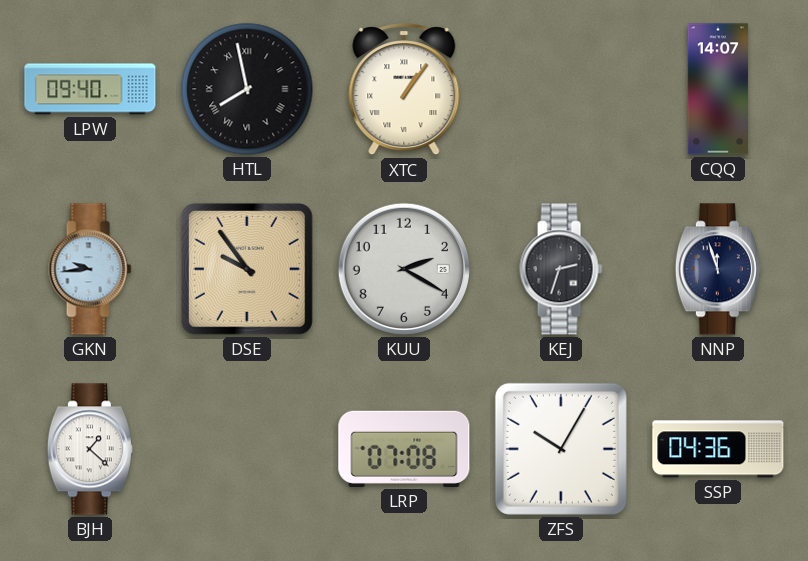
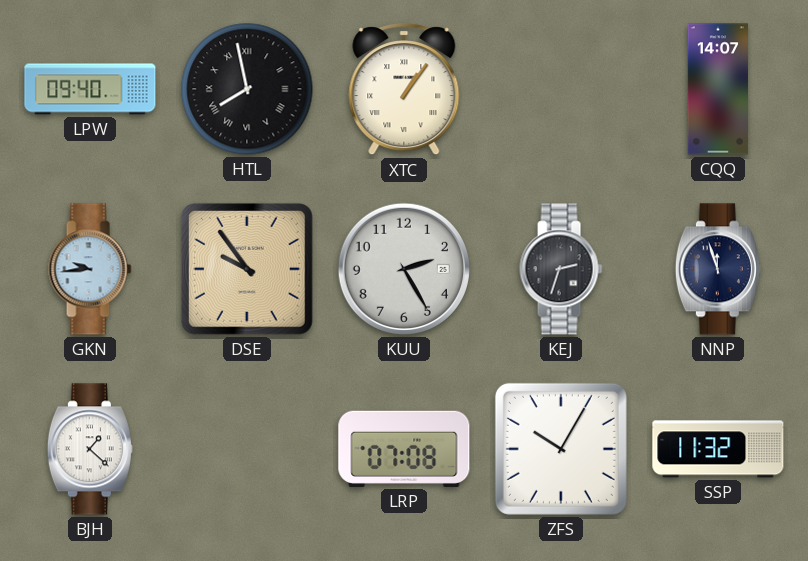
KUU: 2:20 -> 2:25
SSP: 04:36 -> 11:32
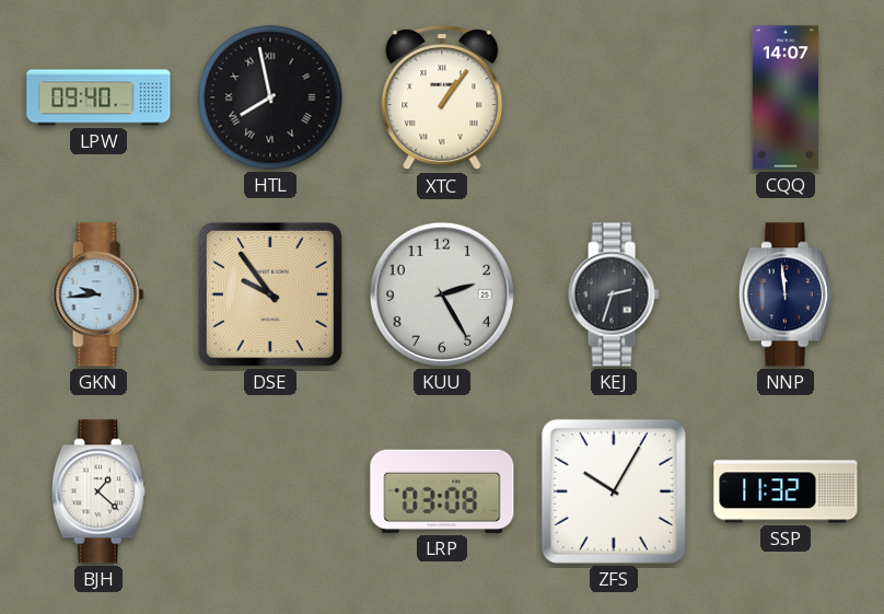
NNP: 11:57 -> 11:59
LRP: 07:08 -> 03:08
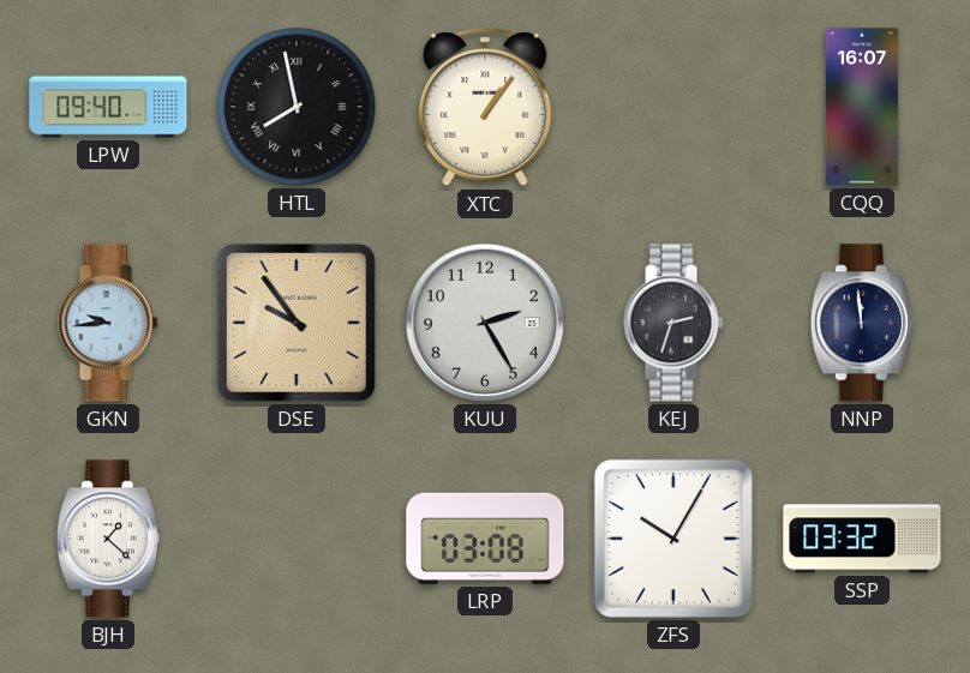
CQQ: 14:07 -> 16:07
SSP: 11:32 -> 03:32
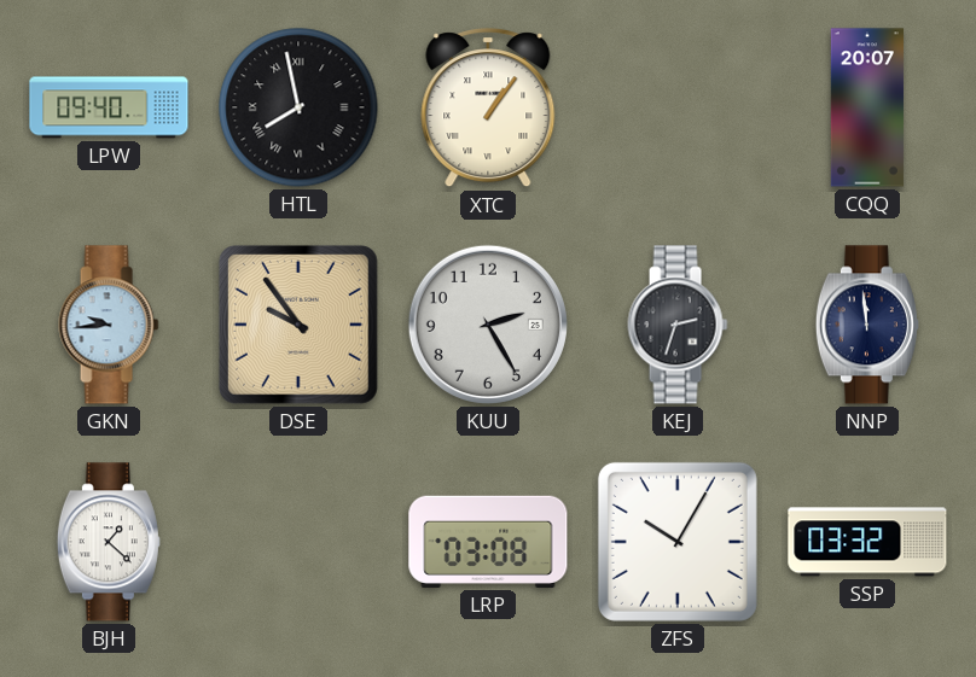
CQQ: 16:07 -> 20:07
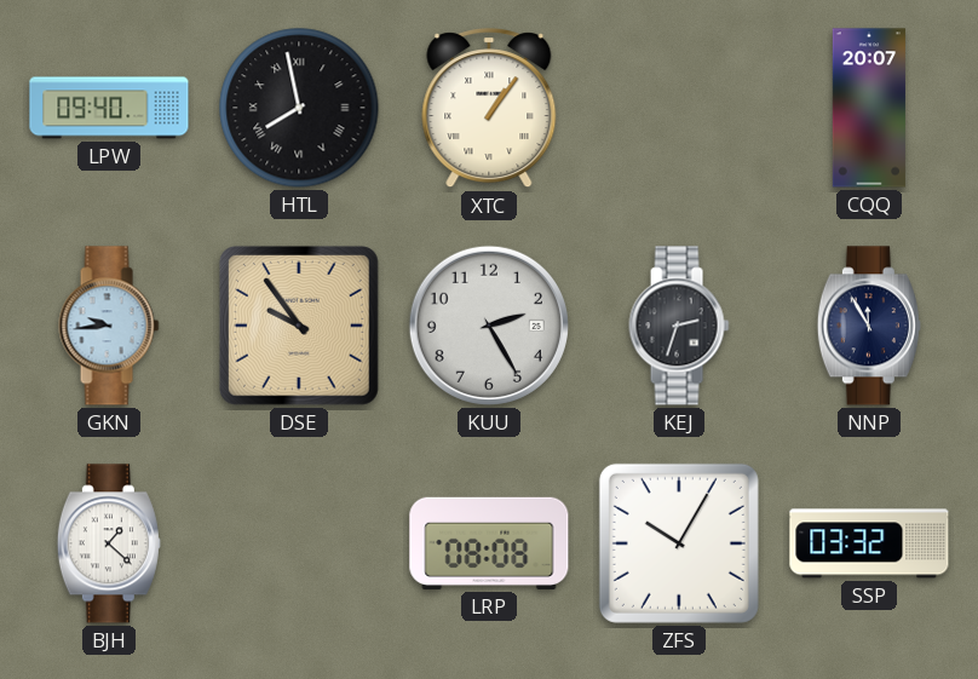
NNP: 11:59 -> 11:55
LRP: 03:08 -> 08:08
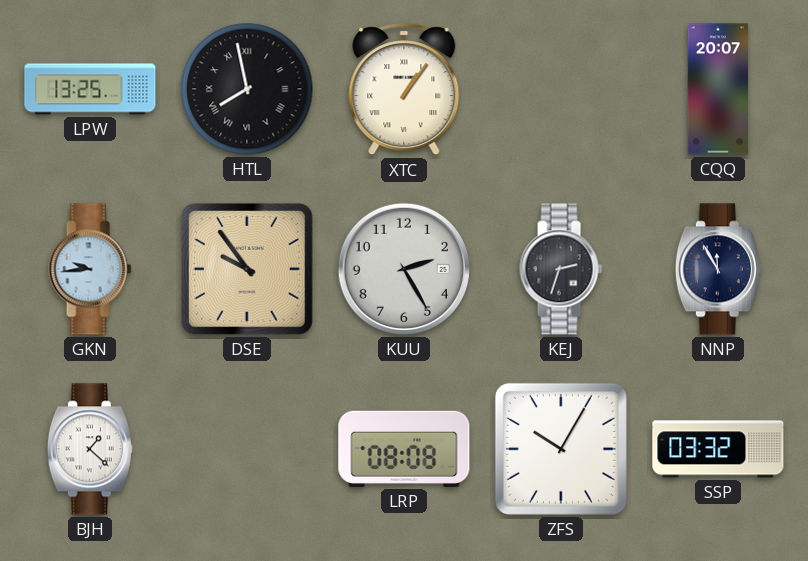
LPW: 09:40 -> 13:25
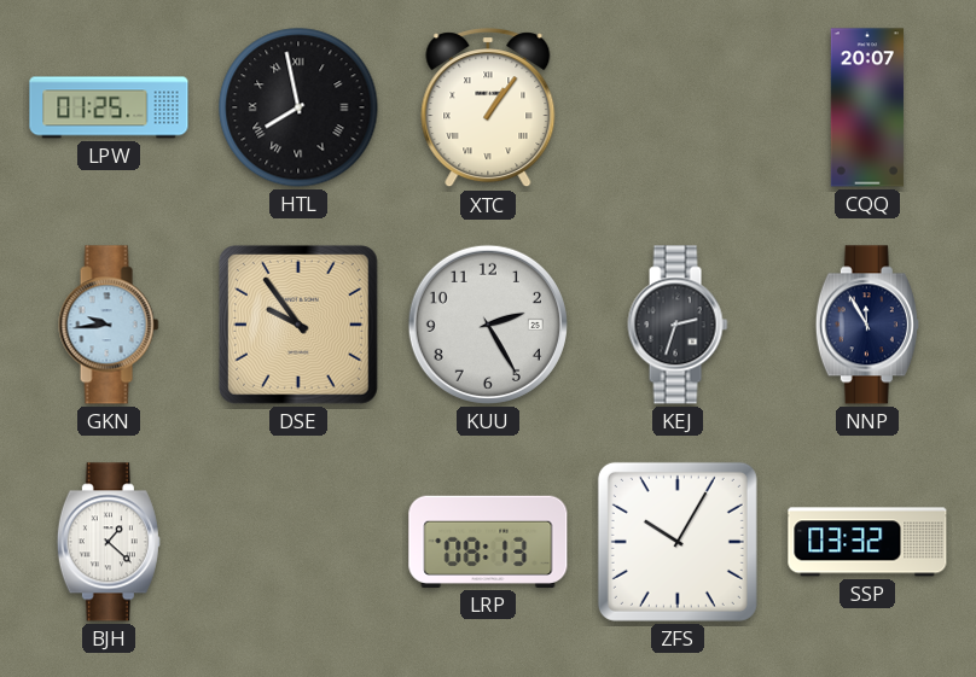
LPW: 13:25 -> 01:25
LRP: 08:08 -> 08:13
